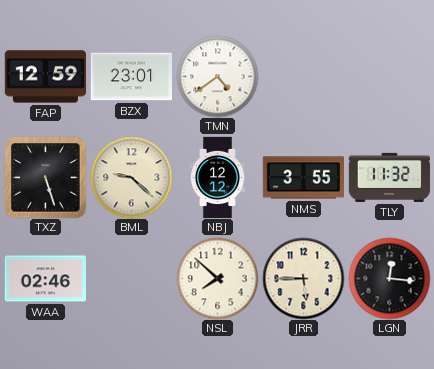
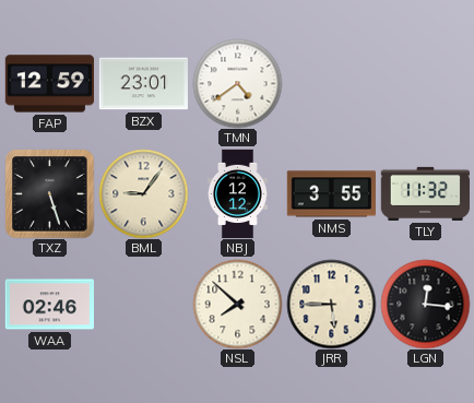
BML: 9:22 -> 9:06
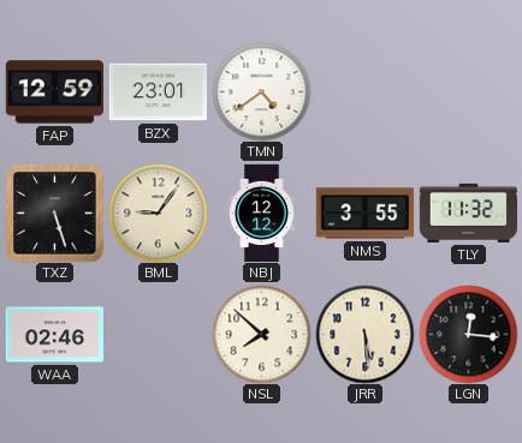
JRR: 5:45 -> 5:29
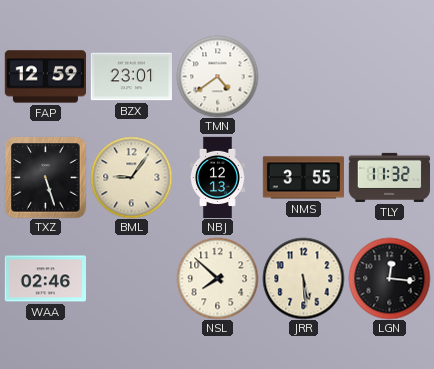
NBJ: 12:12 -> 12:13
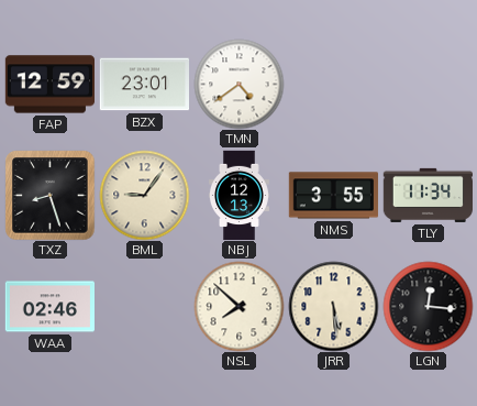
TXZ: 5:27 -> 8:27
TLY: 11:32 -> 11:34
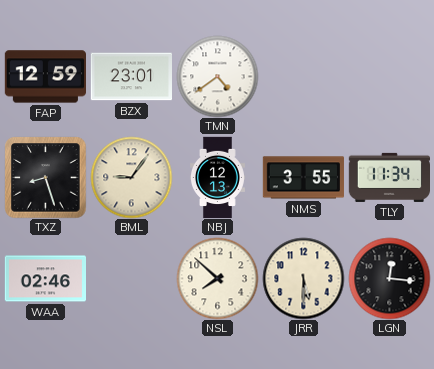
JRR: 5:29 -> 5:30
